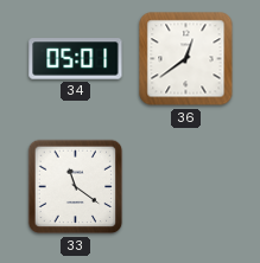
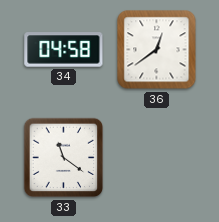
34: 05:01 -> 04:58
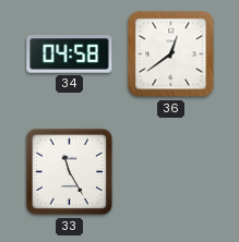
33: 11:21 -> 11:25
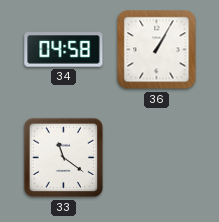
36: 12:39 -> 1:05
33: 11:25 -> 11:21
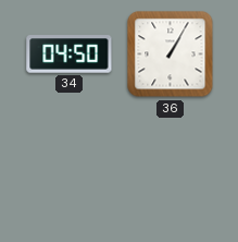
34: 04:58 -> 04:50
33: 11:21 -> none
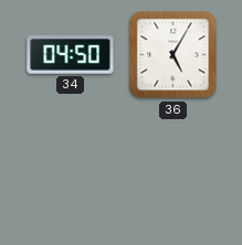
36: 1:05 -> 5:05
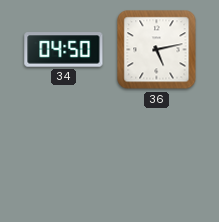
36: 5:05 -> 5:13
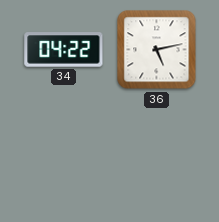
34: 04:50 -> 04:22
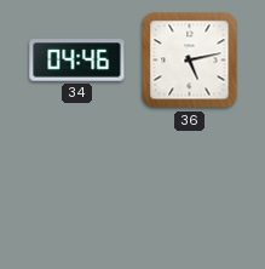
34: 04:22 -> 04:46
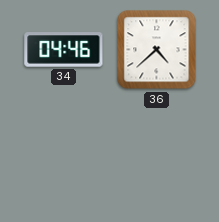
36: 5:13 -> 4:38
